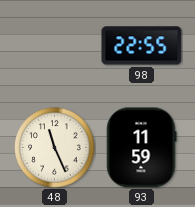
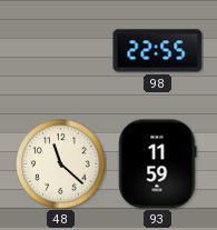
48: 11:26 -> 11:22
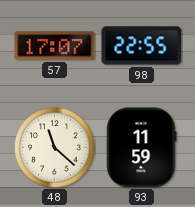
57: none -> 17:07
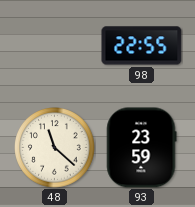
57: 17:07 -> none
93: 11:59 -> 23:59
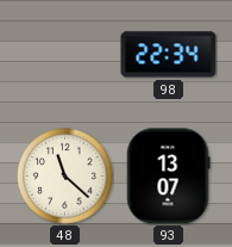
98: 22:55 -> 22:34
93: 23:59 -> 13:07
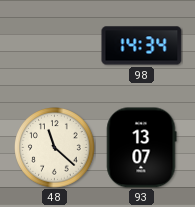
98: 22:34 -> 14:34
